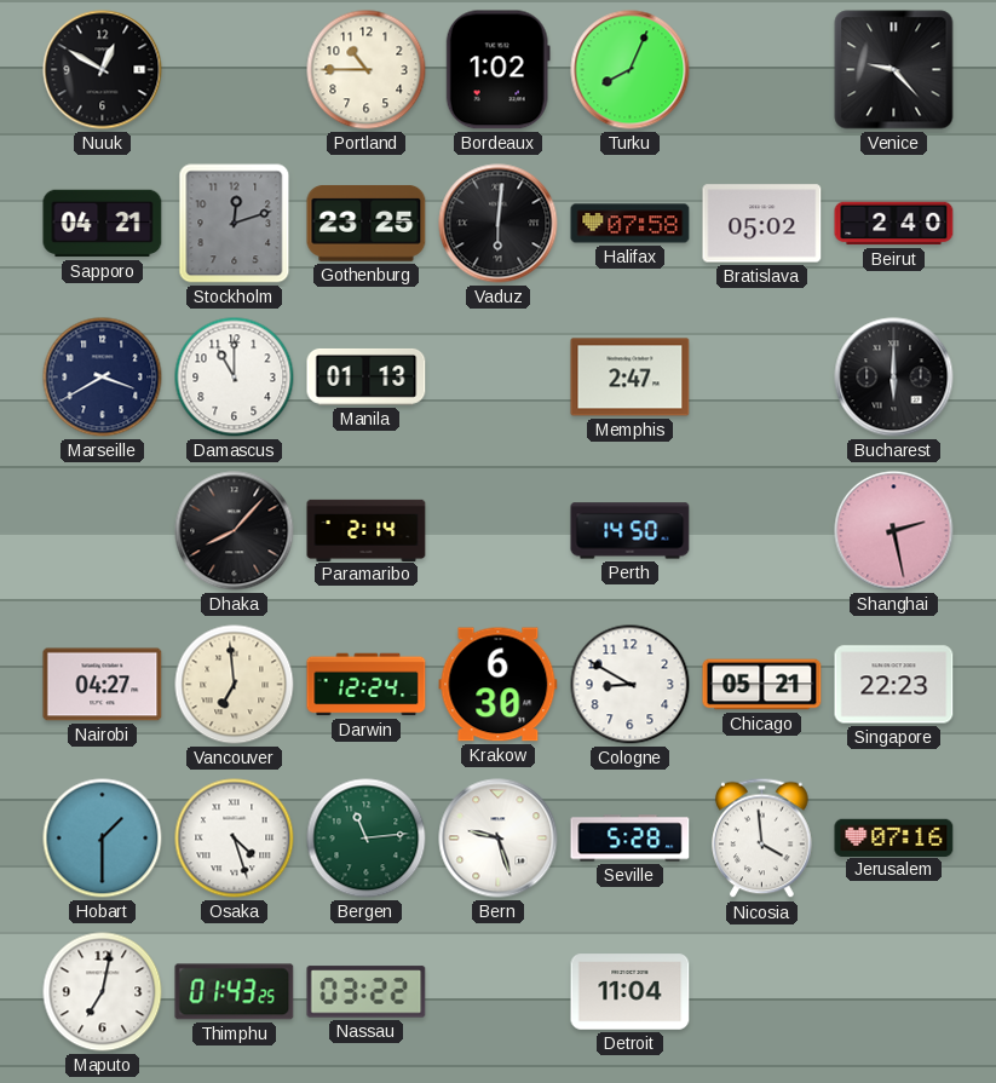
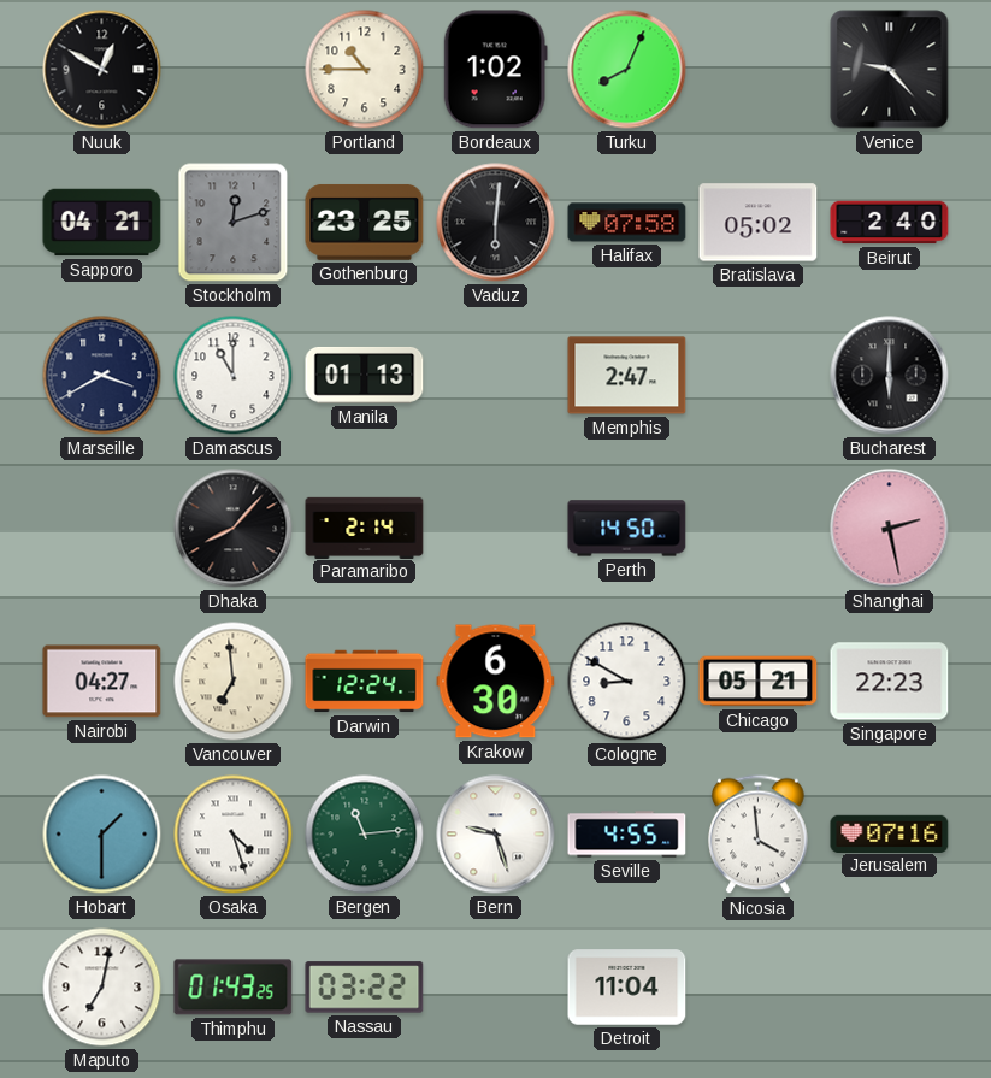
Seville: 5:28 -> 4:55
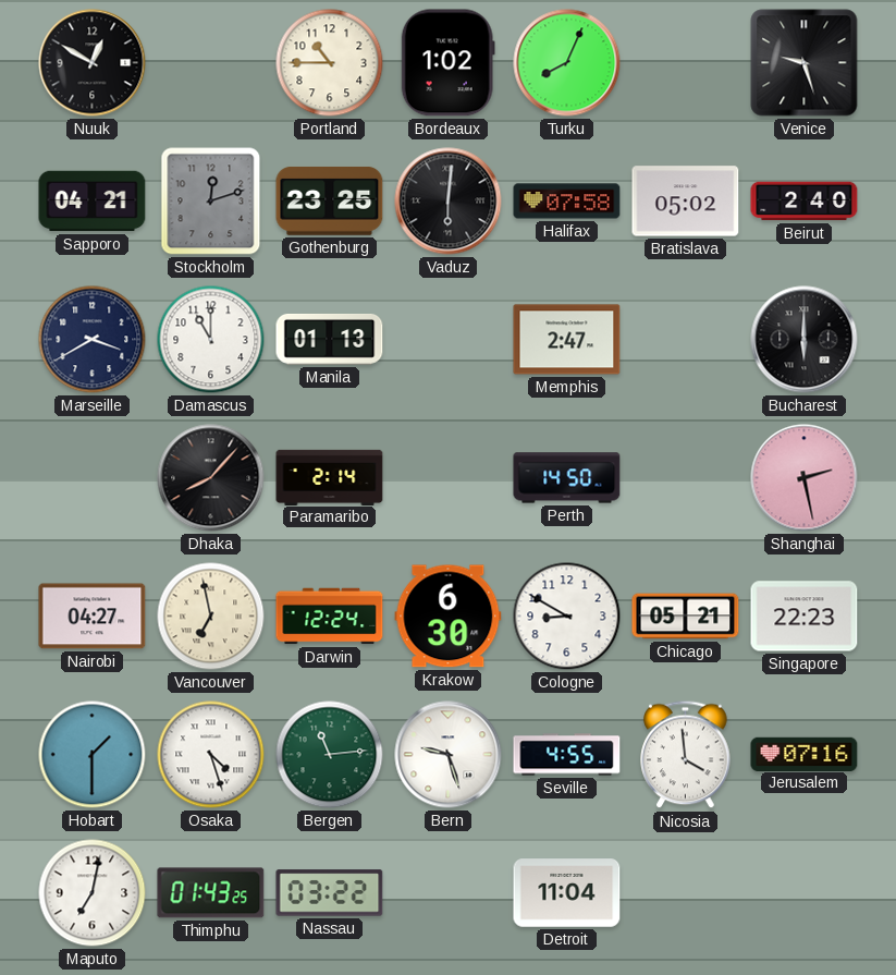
Venice: 9:23 -> 9:27
Vancouver: 6:59 -> 6:58
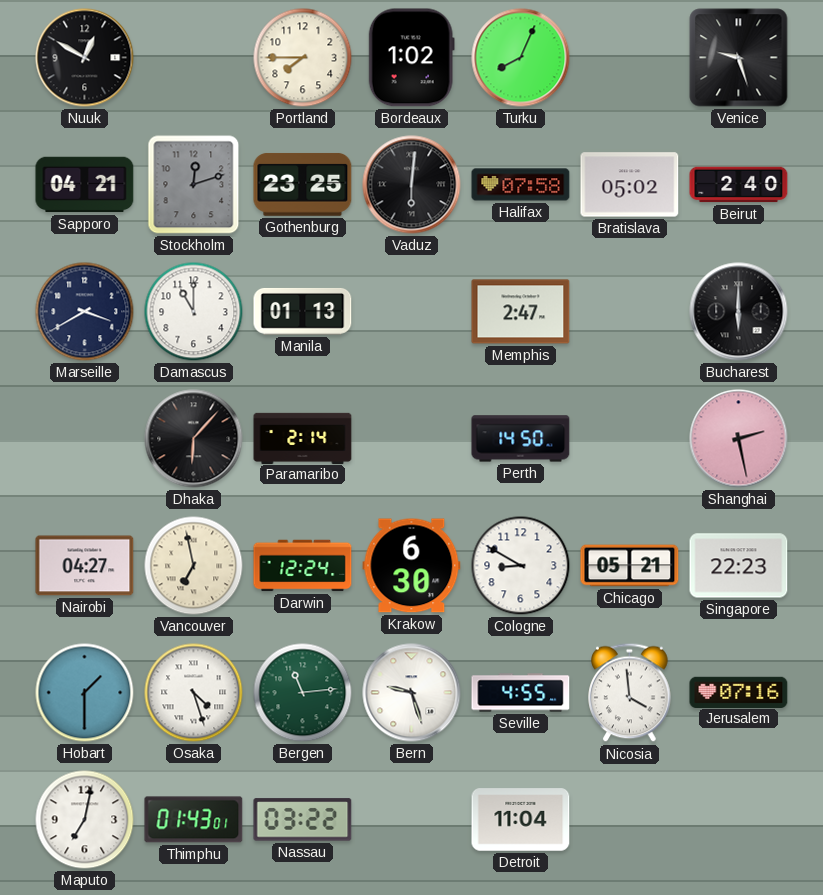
Portland: 10:45 -> 7:45
Dhaka: 8:07 -> 6:07
Thimphu: 01:43:25 -> 01:43:01
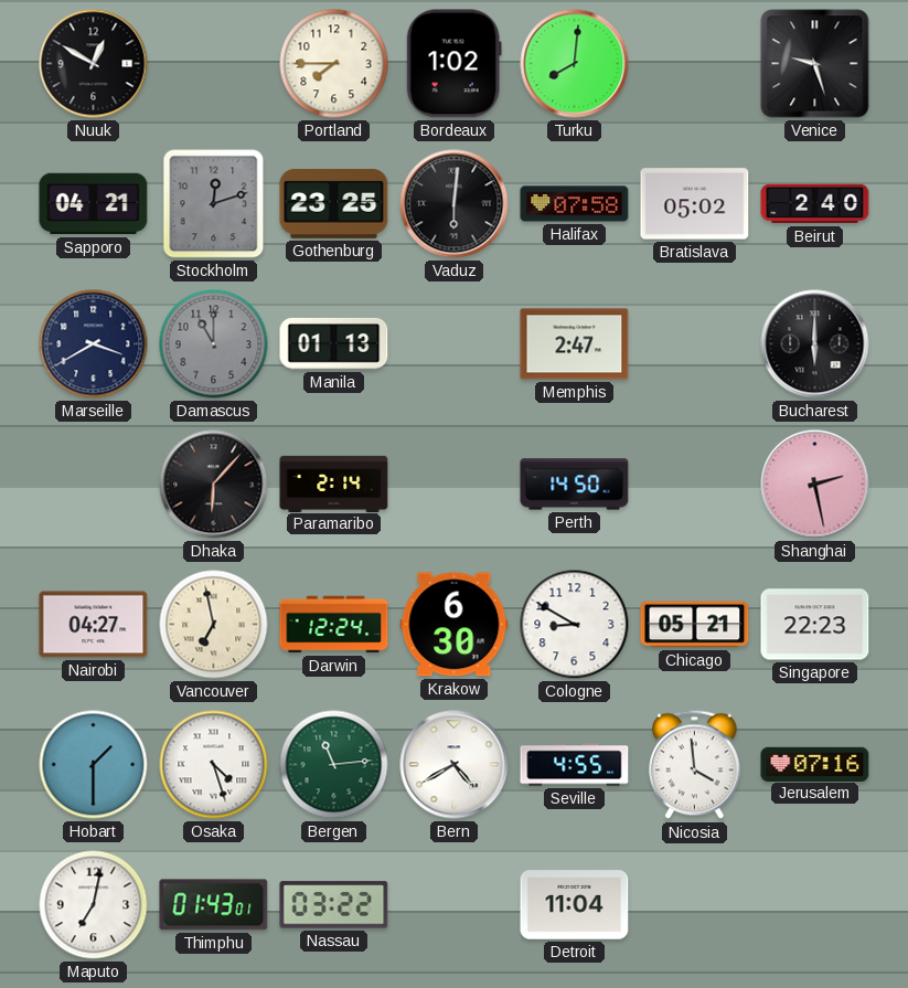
Turku: 8:04 -> 8:01
Damascus dial: white -> grey
Bern: 9:27 -> 4:40
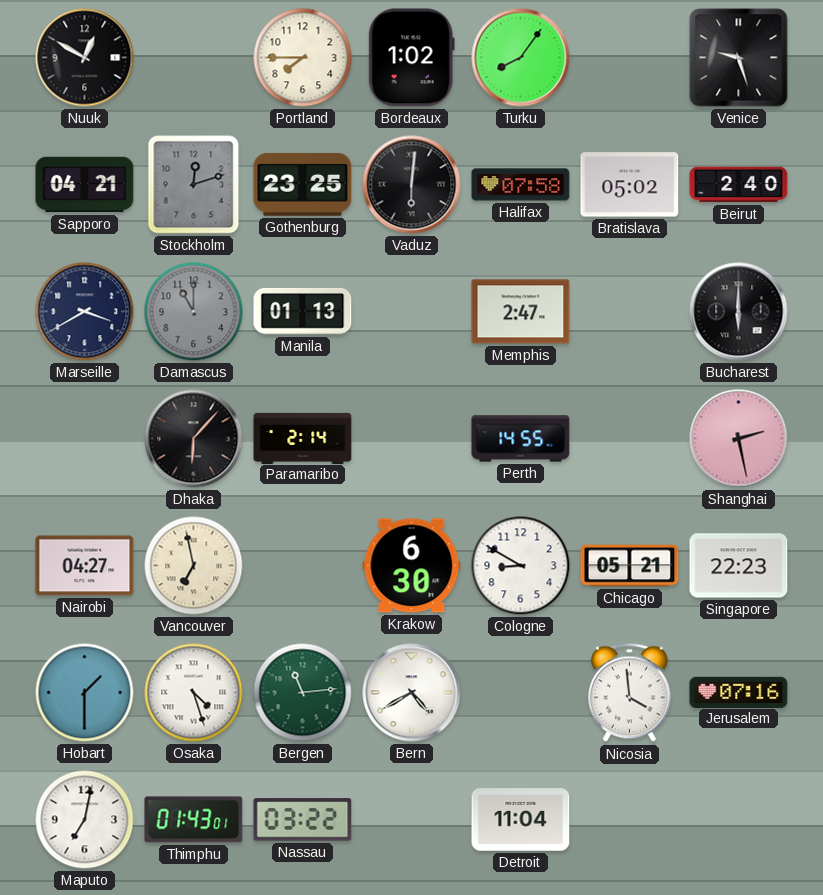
Turku: 8:01 -> 8:06
Perth: 14:50 -> 14:55
Darwin: 12:24 -> none
Seville: 4:55 -> none
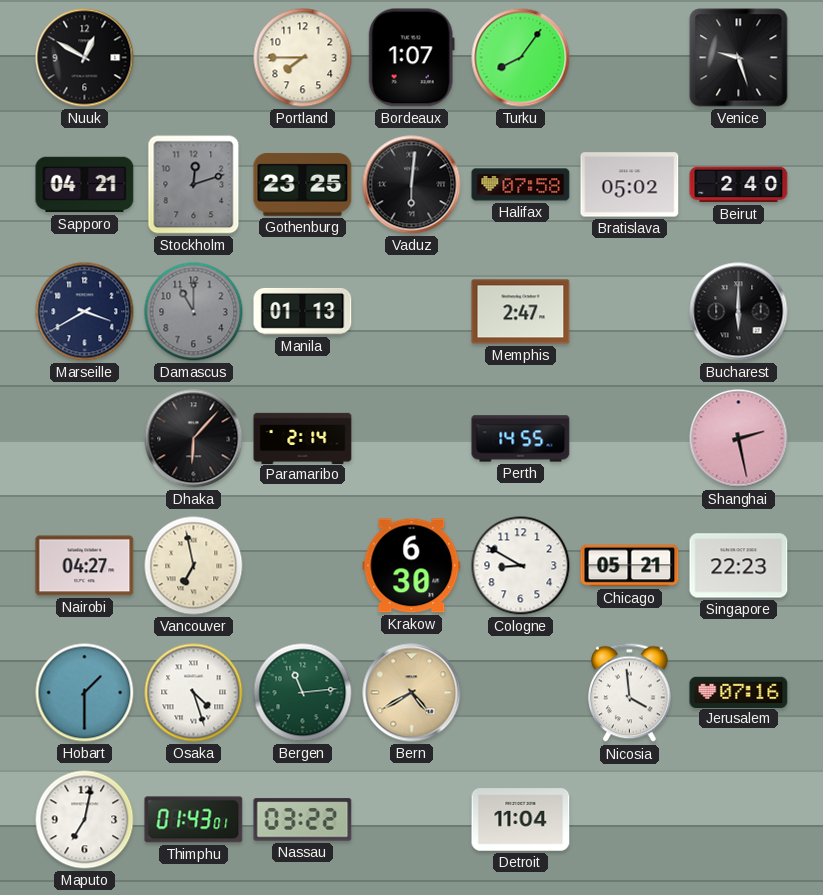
Bordeaux: 1:02 -> 1:07
Bern dial: white -> champagne
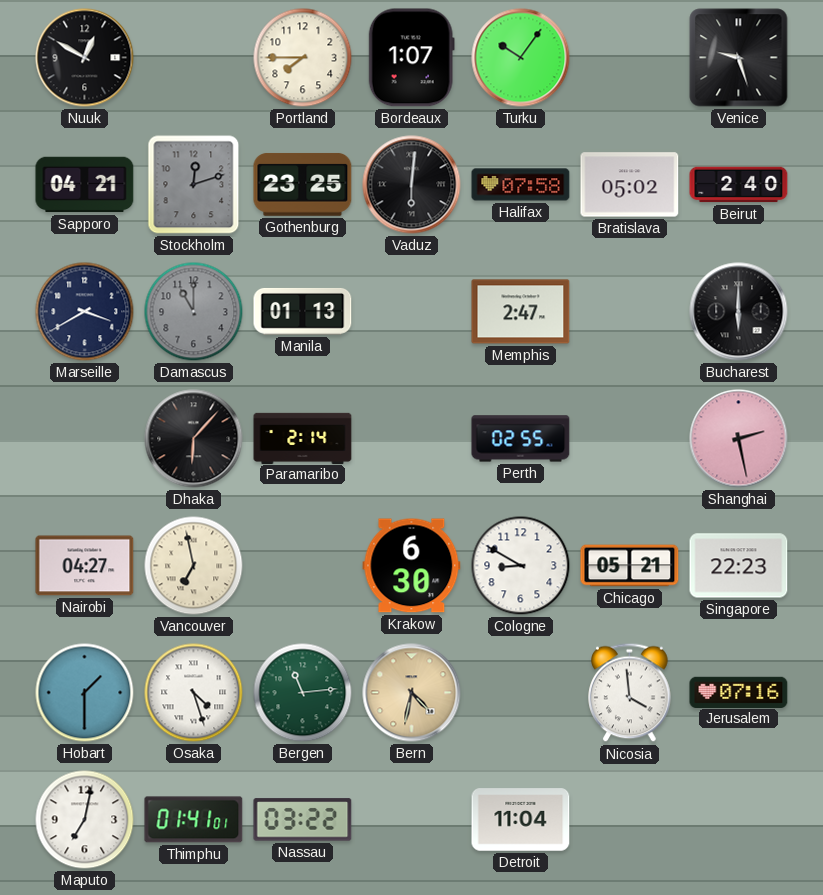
Turku: 8:06 -> 10:06
Perth: 14:55 -> 02:55
Bern: 4:40 -> 4:32
Thimphu: 01:43 -> 01:41
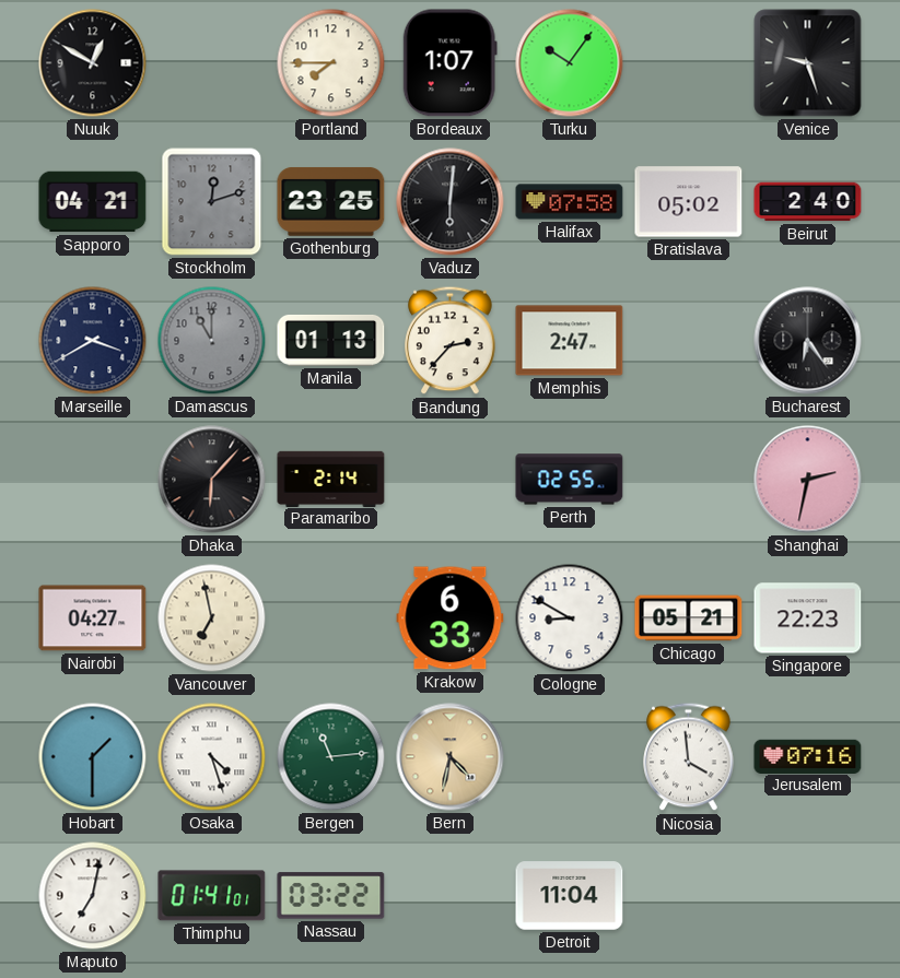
Bandung: none -> 2:37
Bucharest: 6:00 -> 6:24
Shanghai: 2:28 -> 2:32
Krakow: 6:30 -> 6:33
